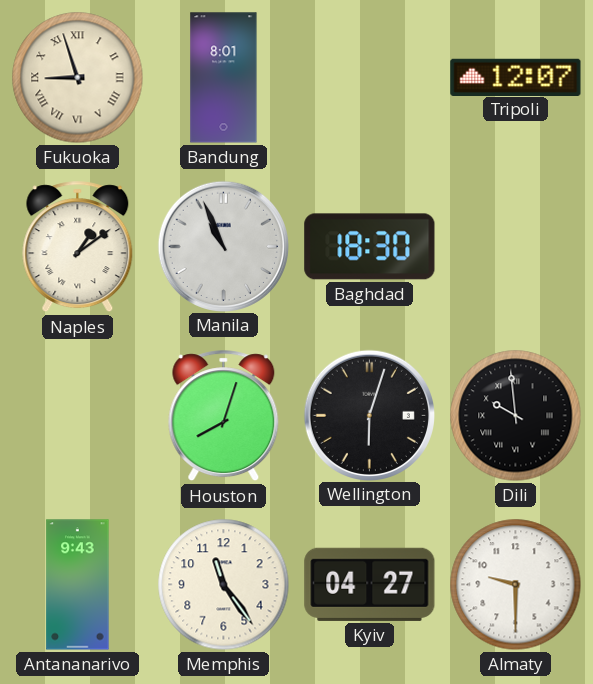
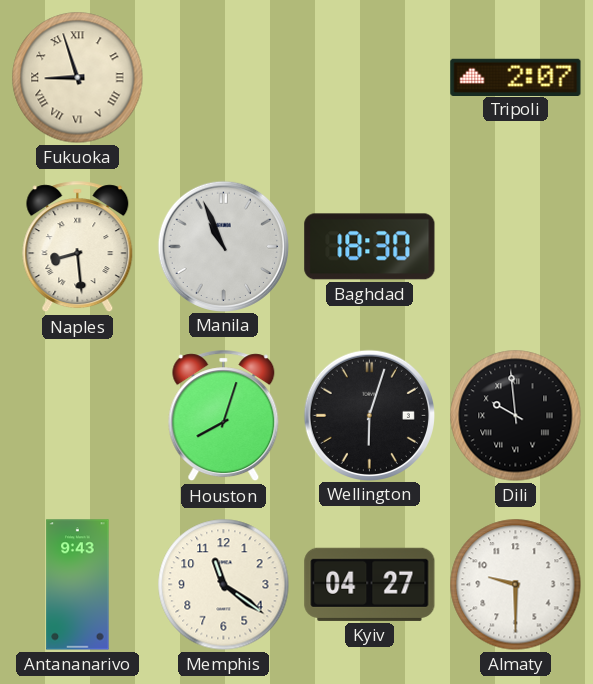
Bandung: 8:01 -> none
Tripoli: 12:07 -> 2:07
Naples: 1:09 -> 8:29
Memphis: 11:24 -> 11:21
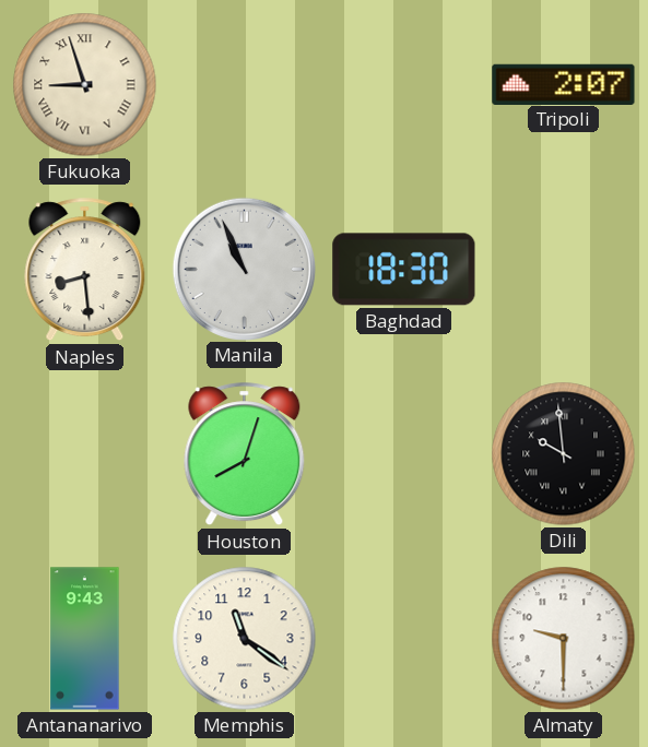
Wellington: 6:03 -> none
Kyiv: 04:27 -> none
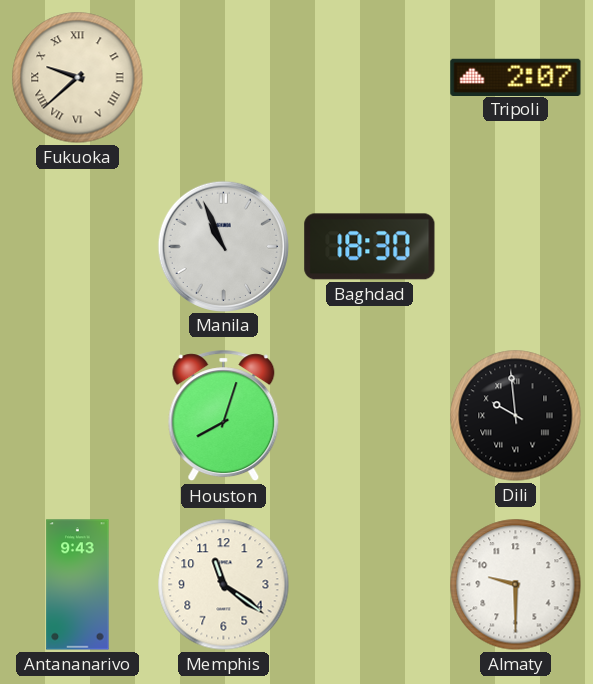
Fukuoka: 8:57 -> 9:38
Naples: 8:29 -> none
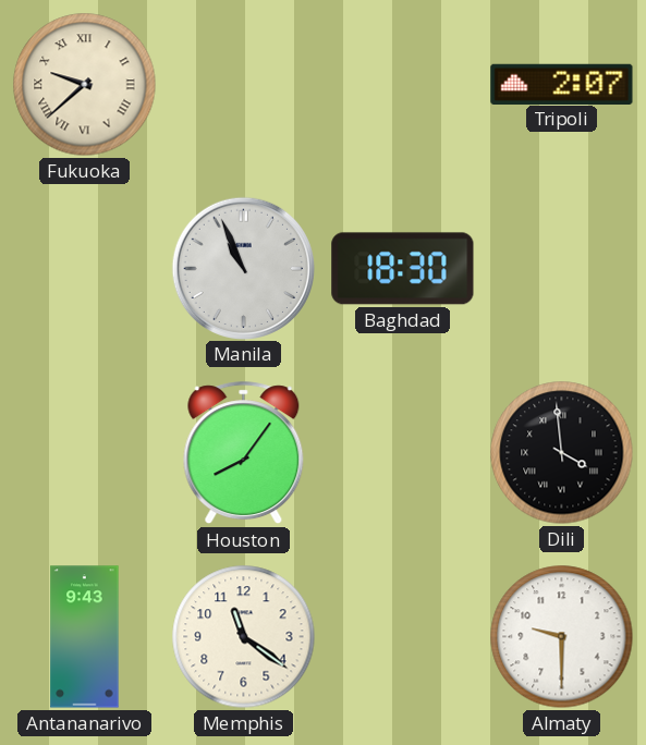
Houston: 8:03 -> 8:06
Dili: 9:59 -> 3:59
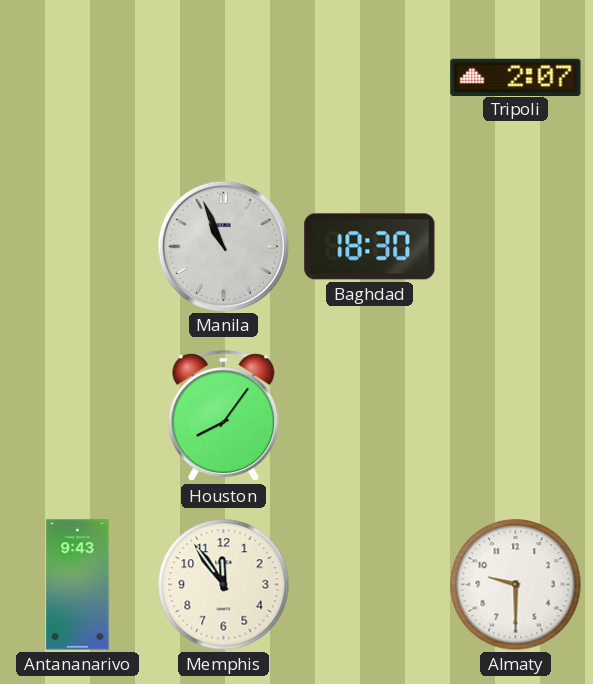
Fukuoka: 9:38 -> none
Dili: 3:59 -> none
Memphis: 11:21 -> 11:54
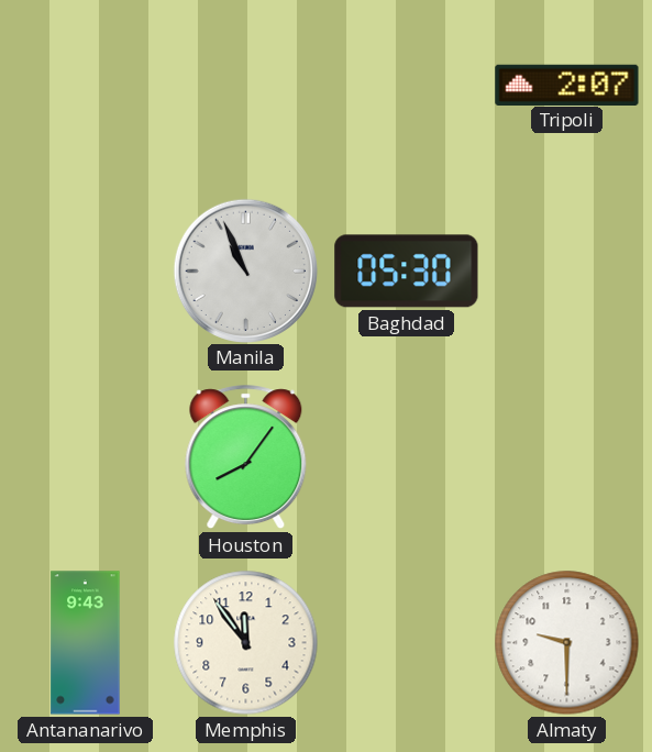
Baghdad: 18:30 -> 05:30
